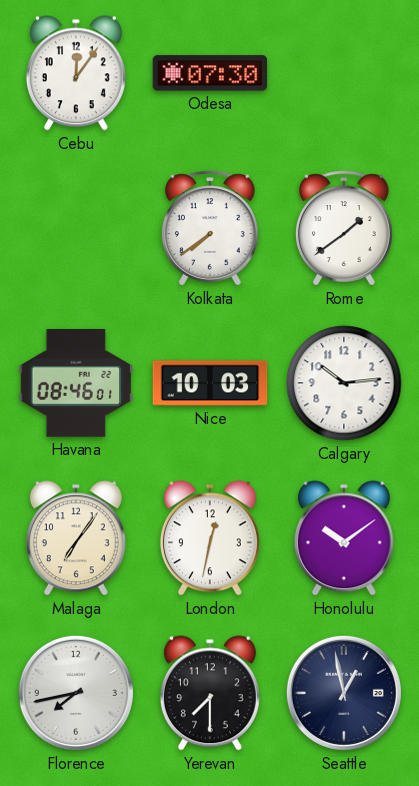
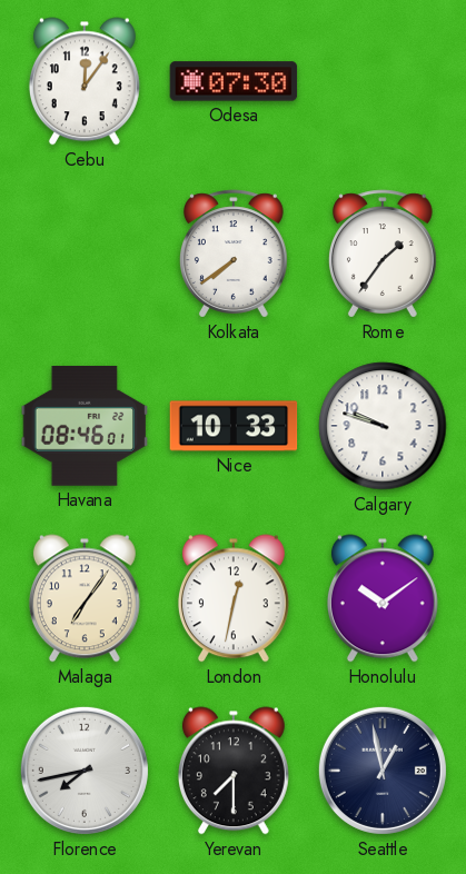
Rome: 1:39 -> 1:36
Nice: 10:03 -> 10:33
Calgary: 10:14 -> 9:48
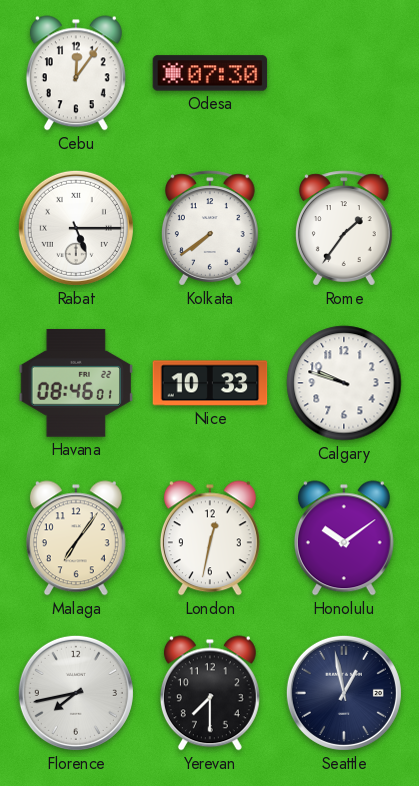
Rabat: none -> 5:15
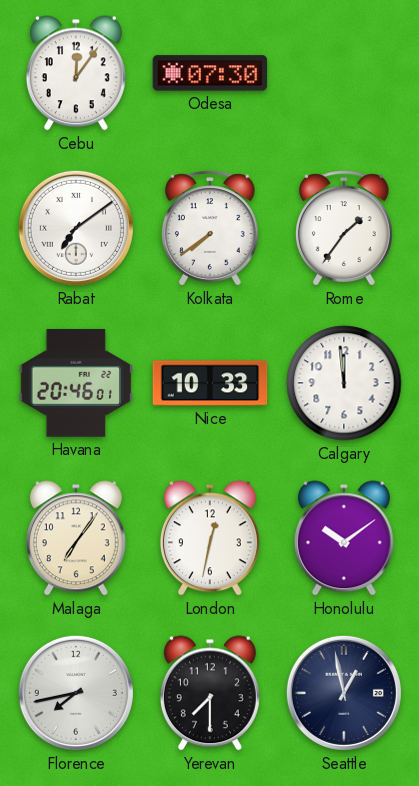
Rabat: 5:15 -> 7:09
Havana: 08:46 -> 20:46
Calgary: 9:48 -> 11:59
